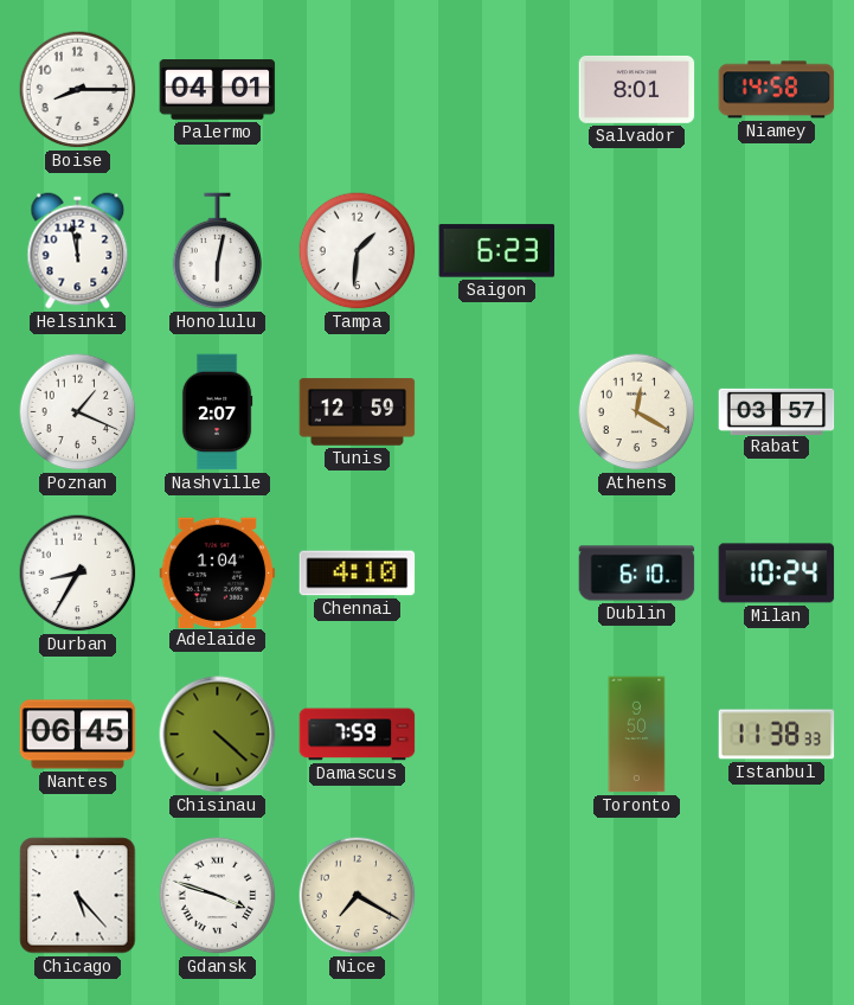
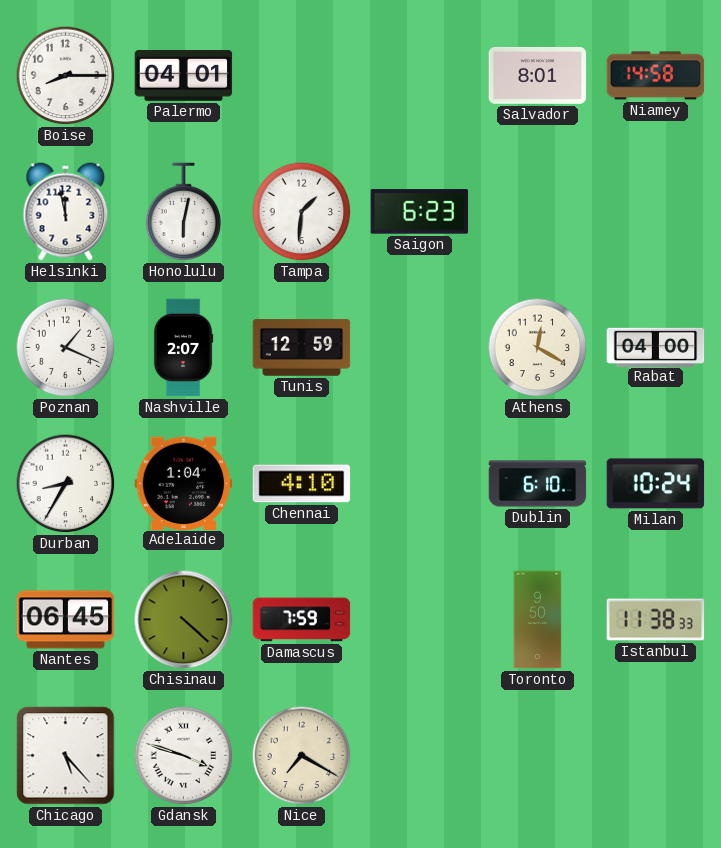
Rabat: 03:57 -> 04:00
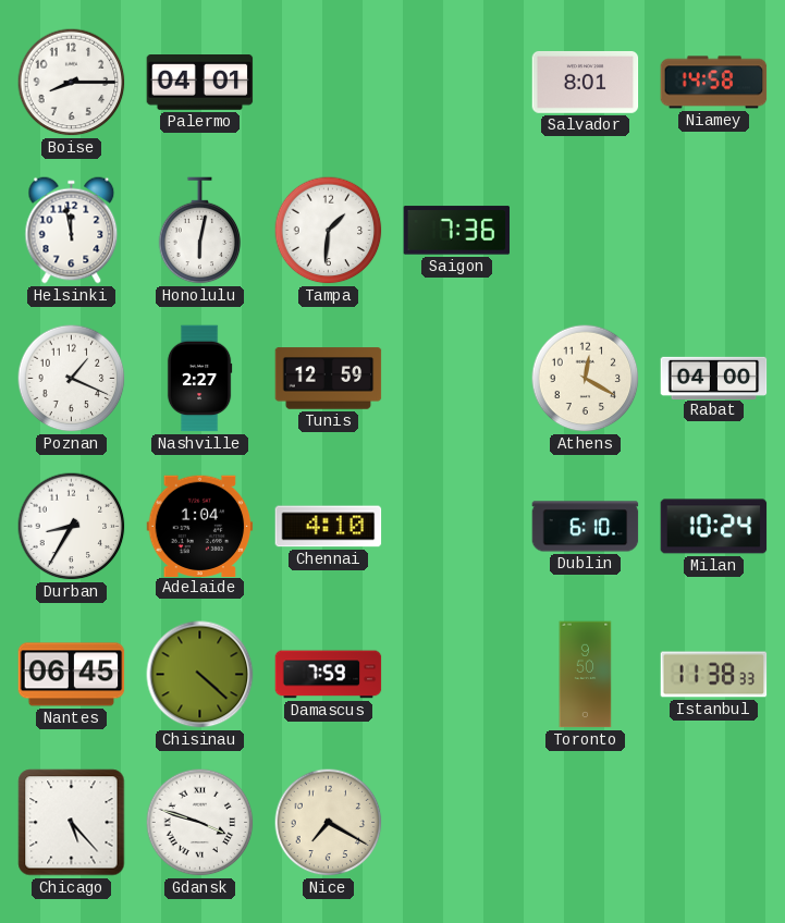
Saigon: 6:23 -> 7:36
Nashville: 2:07 -> 2:27
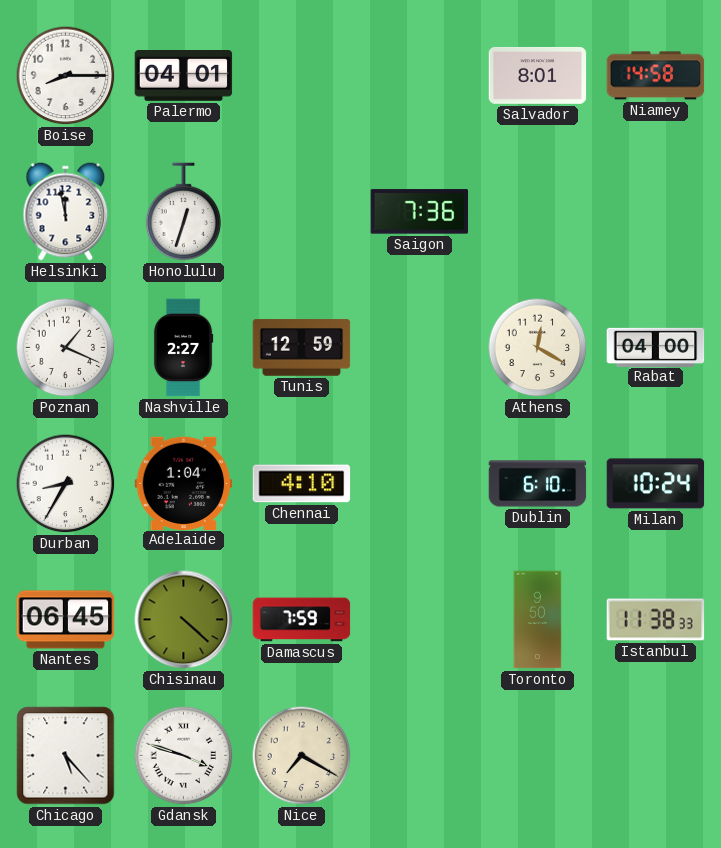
Honolulu: 6:02 -> 12:33
Tampa: 1:31 -> none
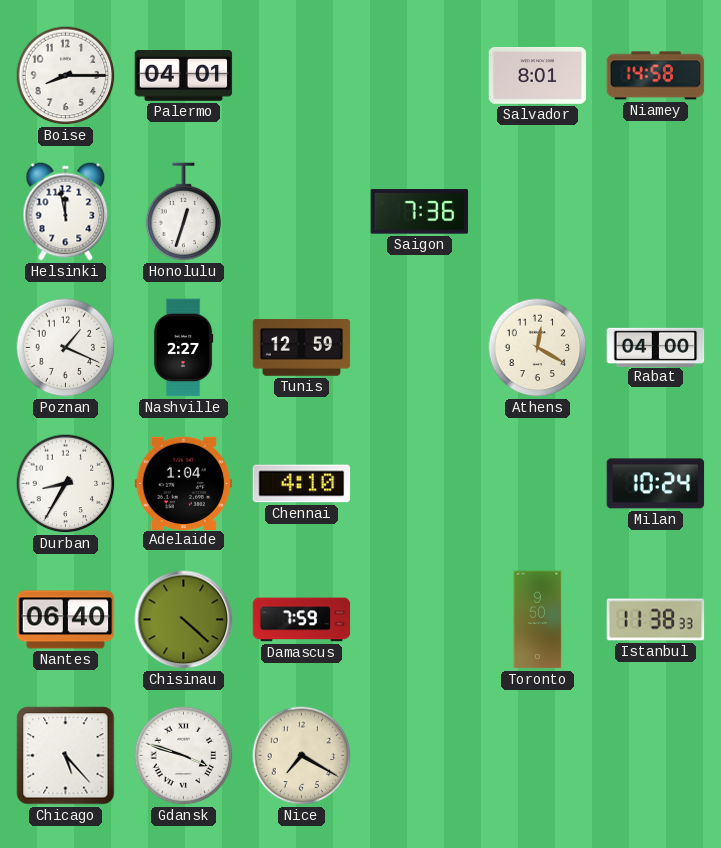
Dublin: 6:10 -> none
Nantes: 06:45 -> 06:40
